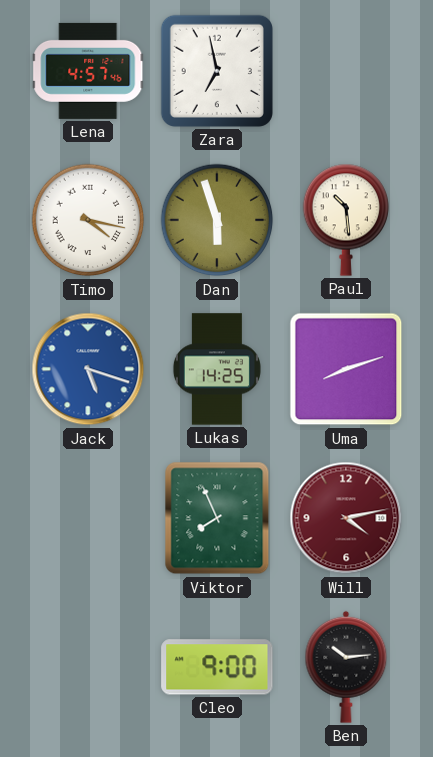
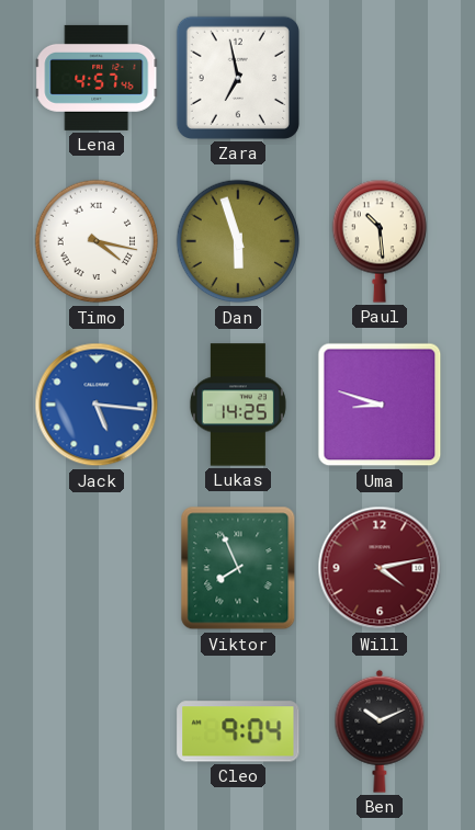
Jack: 5:18 -> 5:16
Uma: 8:12 -> 8:48
Cleo: 9:00 -> 9:04
Ben: 10:14 -> 10:11
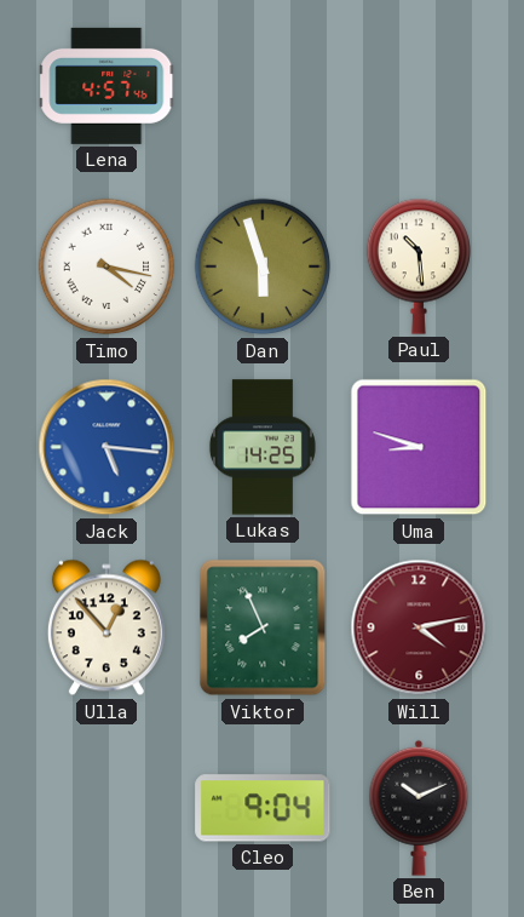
Zara: 6:58 -> none
Ulla: none -> 12:53
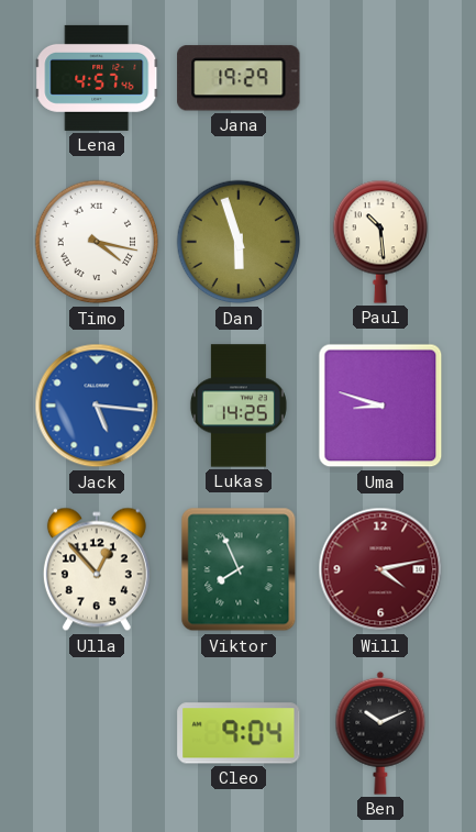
Jana: none -> 19:29
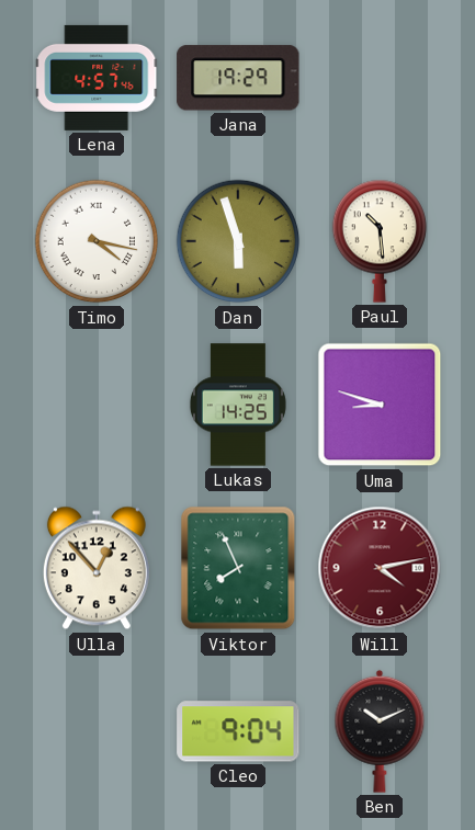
Jack: 5:16 -> none
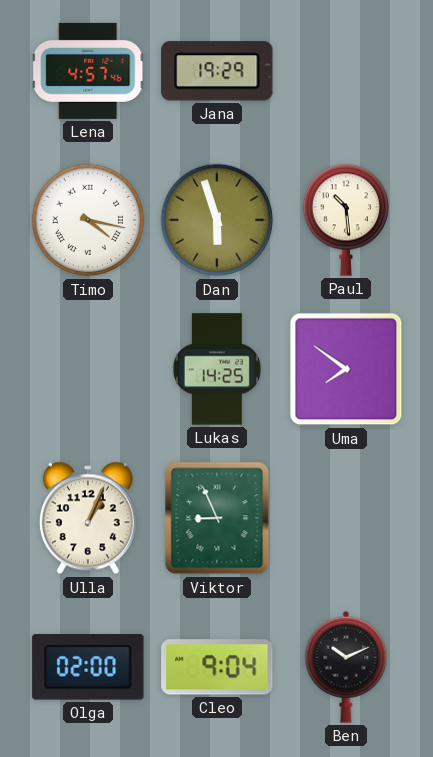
Uma: 8:48 -> 7:51
Ulla: 12:53 -> 1:04
Viktor: 7:56 -> 8:56
Will: 4:13 -> none
Olga: none -> 02:00
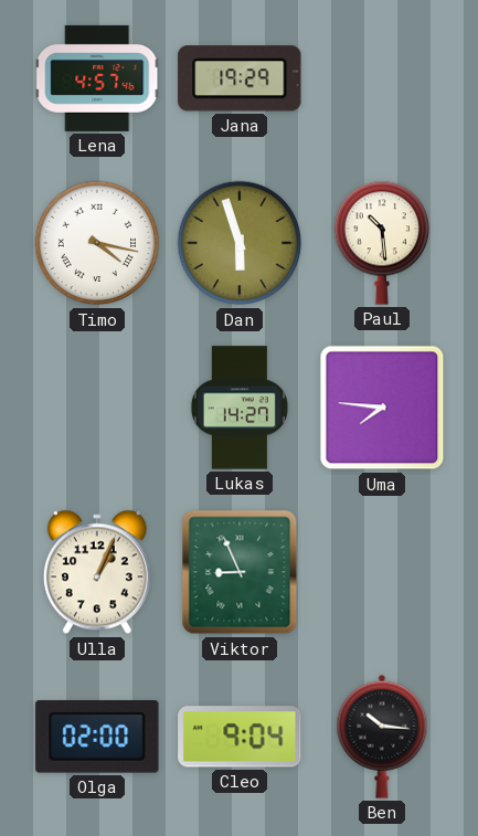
Lukas: 14:25 -> 14:27
Uma: 7:51 -> 7:46
Ben: 10:11 -> 10:16
